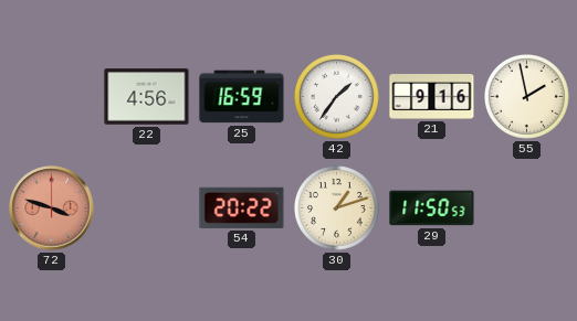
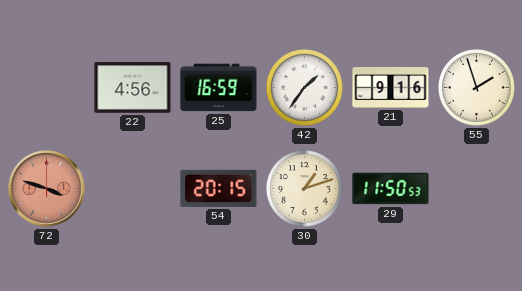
55: 1:58 -> 1:57
54: 20:22 -> 20:15
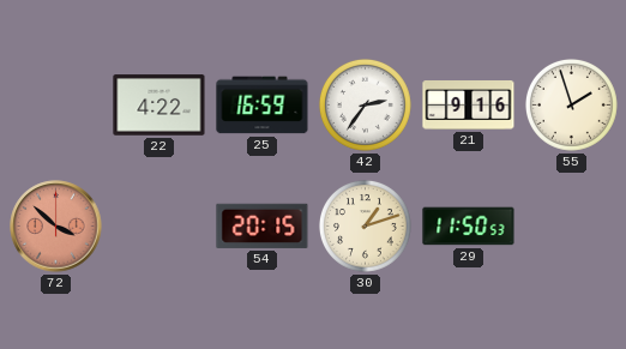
22: 4:56 -> 4:22
42: 1:36 -> 2:36
72: 3:48 -> 3:52
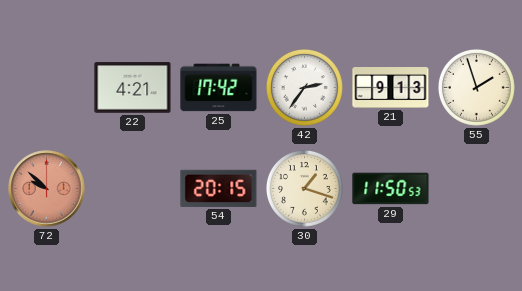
22: 4:22 -> 4:21
25: 16:59 -> 17:42
21: 9:16 -> 9:13
72: 3:52 -> 9:52
30: 1:12 -> 1:18
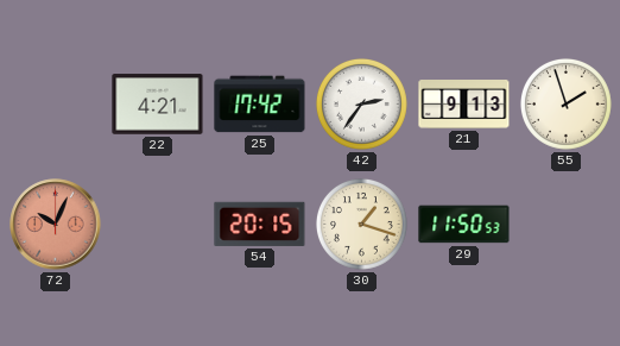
72: 9:52 -> 10:04
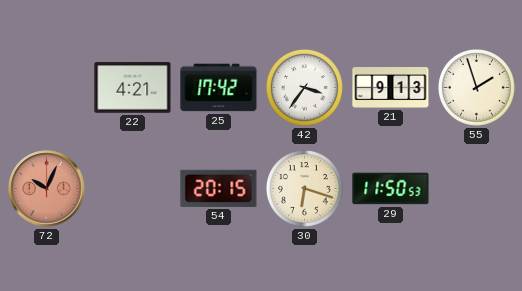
42: 2:36 -> 3:36
30: 1:18 -> 6:18
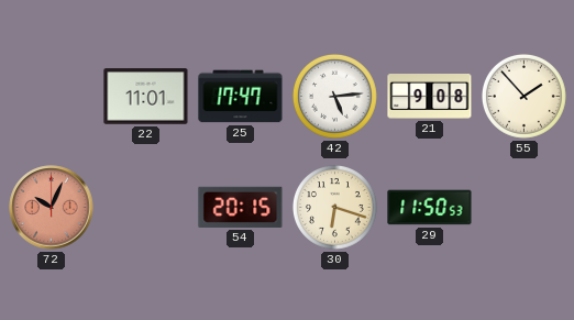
22: 4:21 -> 11:01
25: 17:42 -> 17:47
42: 3:36 -> 5:14
21: 9:13 -> 9:08
55: 1:57 -> 1:53
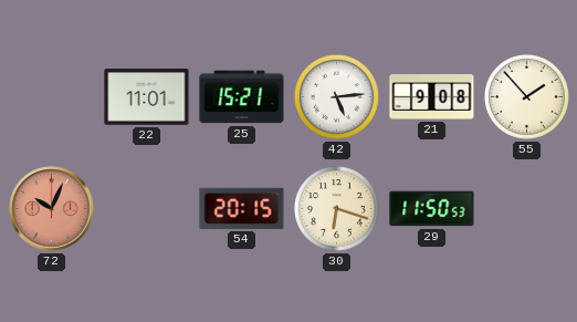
25: 17:47 -> 15:21
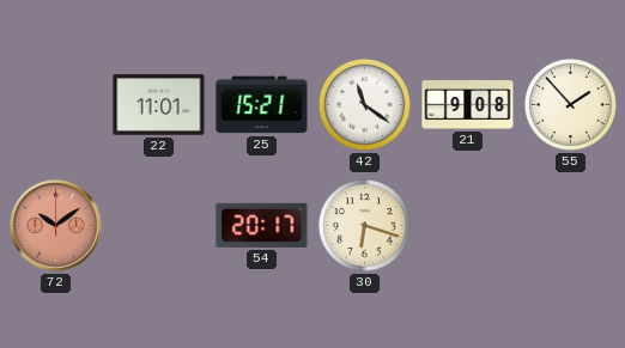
42: 5:14 -> 11:21
72: 10:04 -> 10:09
54: 20:15 -> 20:17
29: 11:50 -> none
